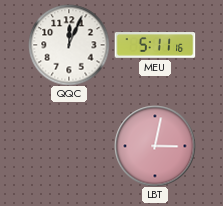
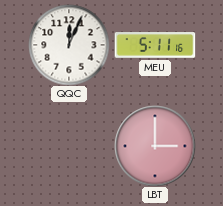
LBT: 3:02 -> 3:00
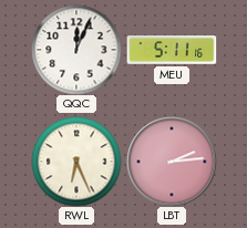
RWL: none -> 6:26
LBT: 3:00 -> 2:14
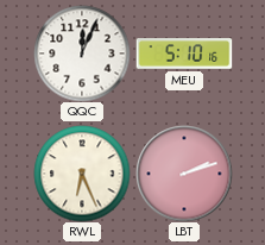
MEU: 5:11 -> 5:10
LBT: 2:14 -> 2:12
